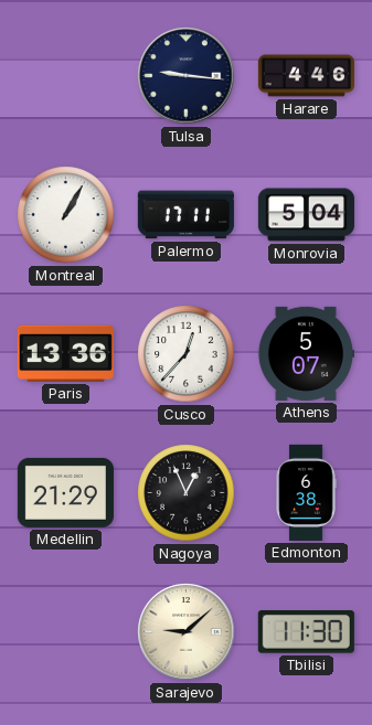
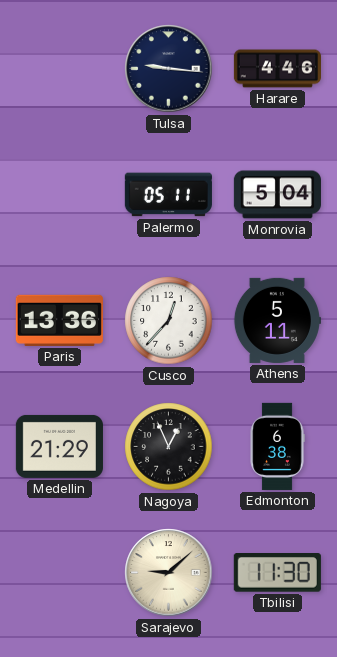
Montreal: 1:05 -> none
Palermo: 17:11 -> 05:11
Athens: 5:07 -> 5:11
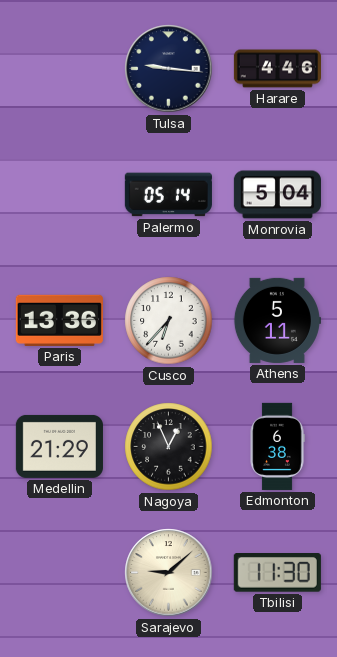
Palermo: 05:11 -> 05:14
Cusco: 12:37 -> 6:37
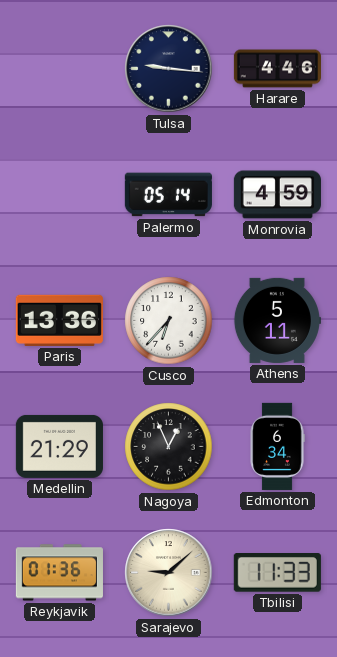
Monrovia: 5:04 -> 4:59
Edmonton: 6:38 -> 6:34
Reykjavik: none -> 01:36
Tbilisi: 11:30 -> 11:33
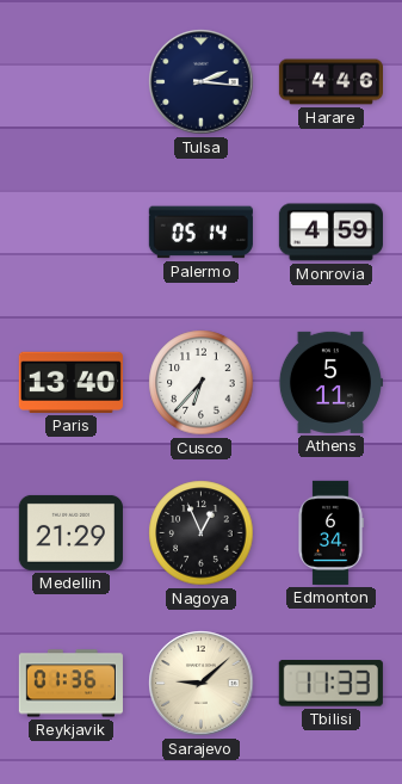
Tulsa: 9:16 -> 2:16
Paris: 13:36 -> 13:40
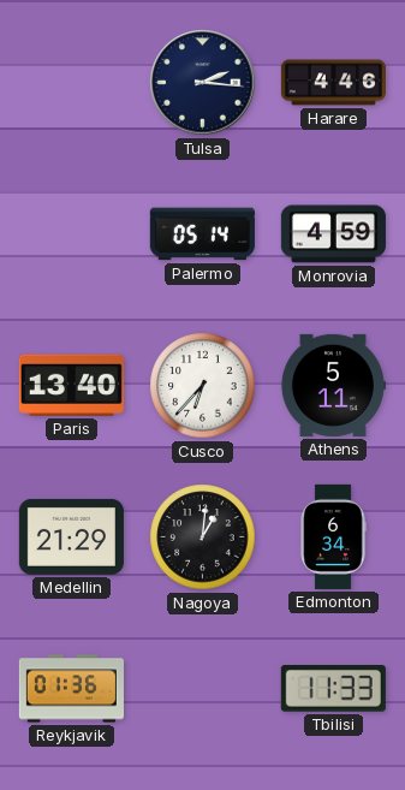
Nagoya: 12:56 -> 1:01
Sarajevo: 9:08 -> none
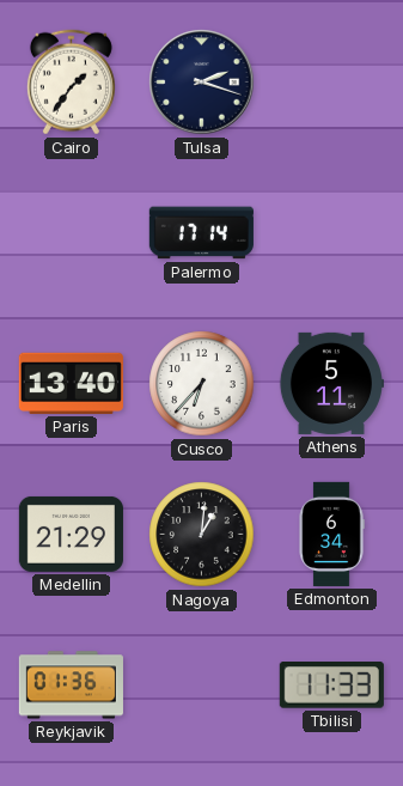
Cairo: none -> 1:36
Tulsa: 2:16 -> 2:18
Harare: 4:46 -> none
Palermo: 05:14 -> 17:14
Monrovia: 4:59 -> none
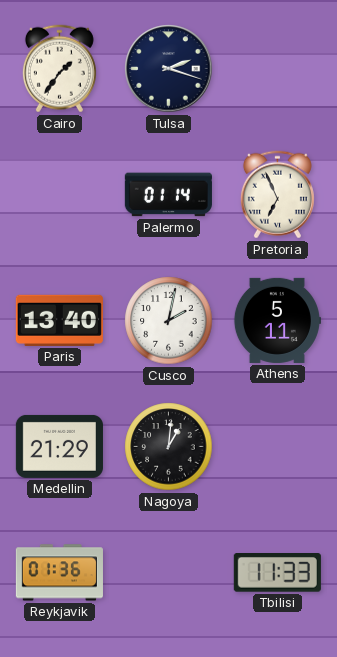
Palermo: 17:14 -> 01:14
Pretoria: none -> 6:56
Cusco: 6:37 -> 2:02
Edmonton: 6:34 -> none
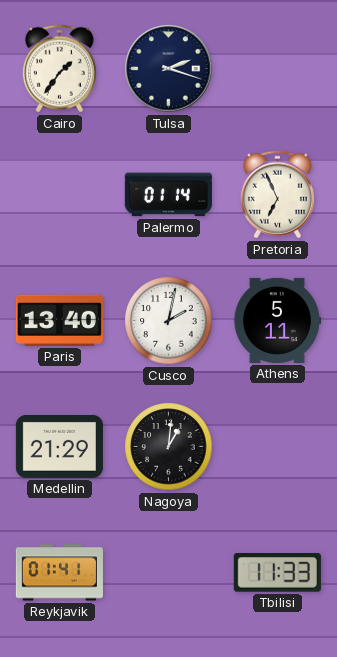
Reykjavik: 01:36 -> 01:41
